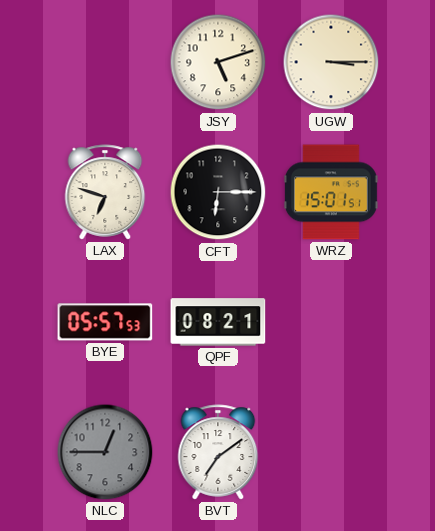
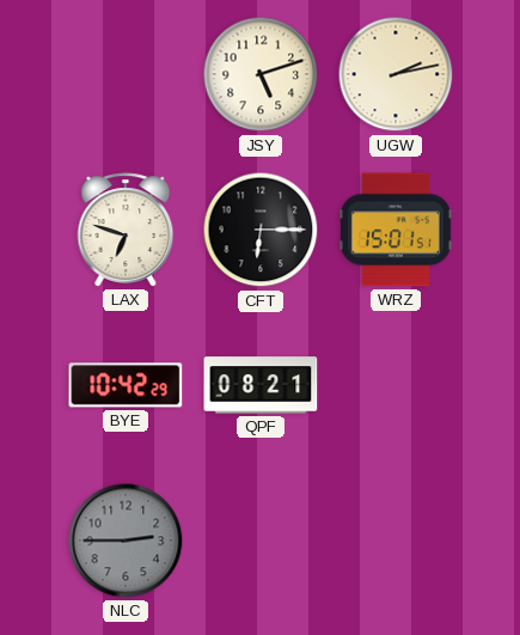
UGW: 3:15 -> 2:13
BYE: 05:57 -> 10:42
NLC: 12:45 -> 2:45
BVT: 7:09 -> none
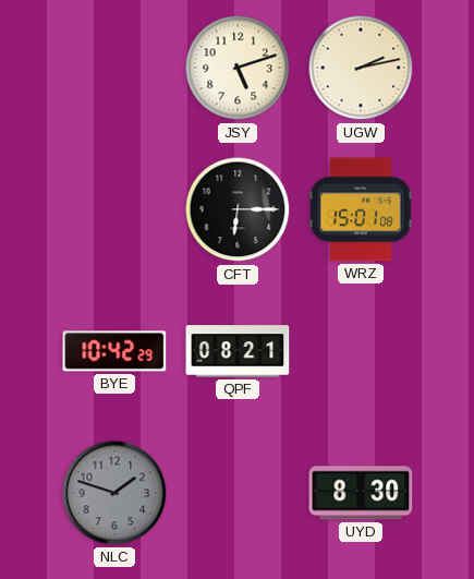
LAX: 6:48 -> none
WRZ: 15:01:51 -> 15:01:08
NLC: 2:45 -> 1:48
UYD: none -> 8:30
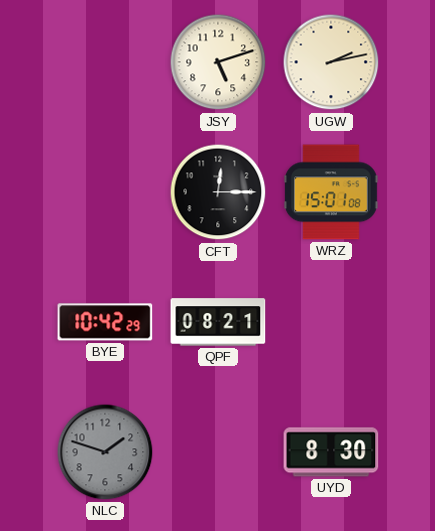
CFT: 6:15 -> 12:15
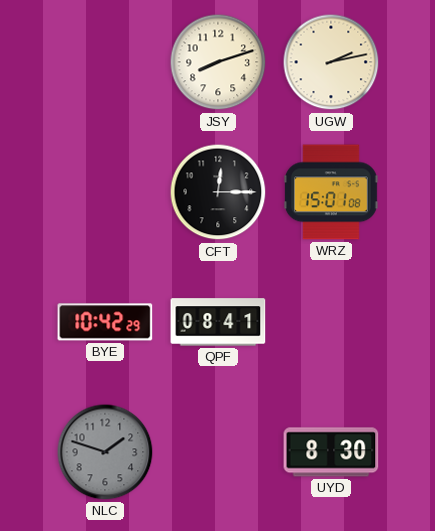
JSY: 5:12 -> 8:12
QPF: 08:21 -> 08:41
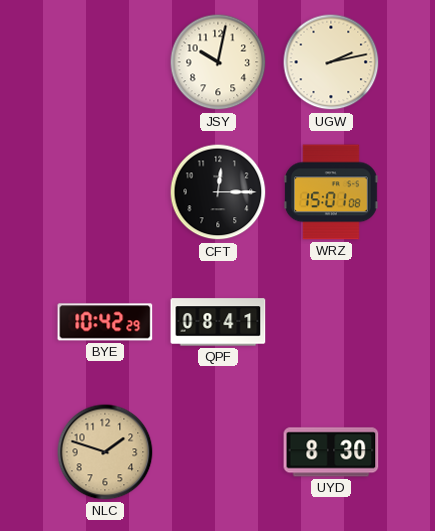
JSY: 8:12 -> 10:02
NLC dial: grey -> champagne
